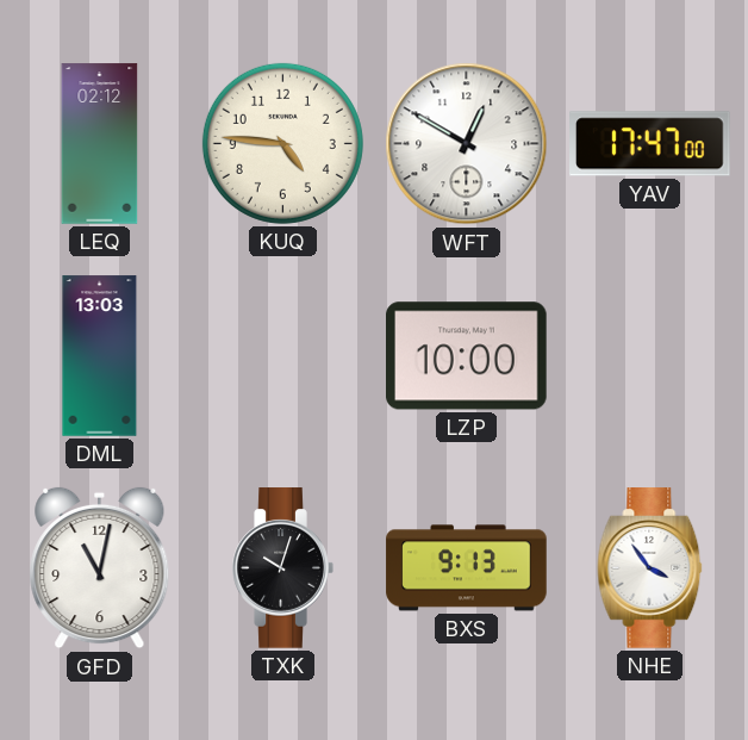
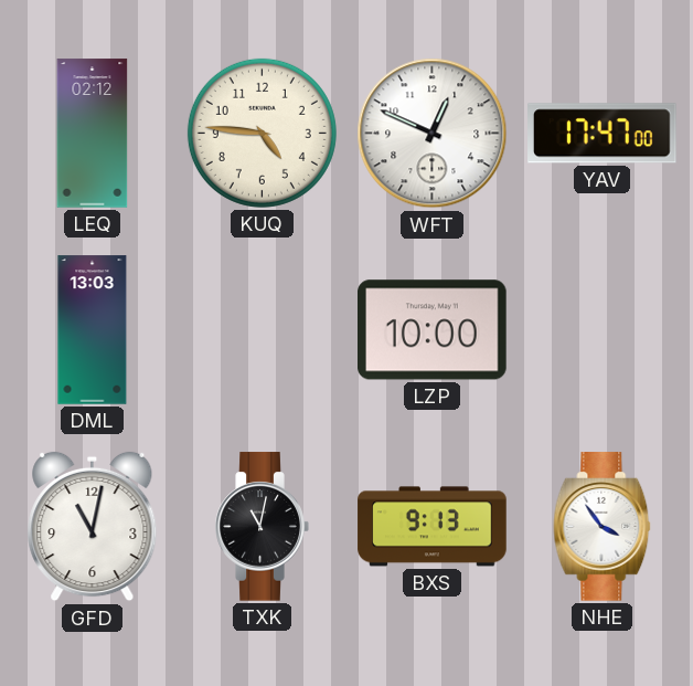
WFT: 12:50 -> 12:49
TXK: 10:03 -> 11:02
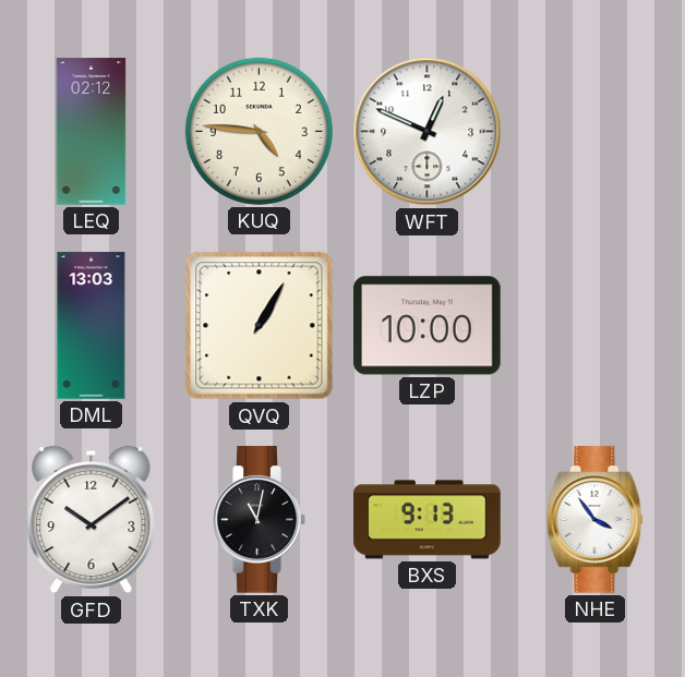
YAV: 17:47 -> none
QVQ: none -> 1:05
GFD: 11:02 -> 10:09
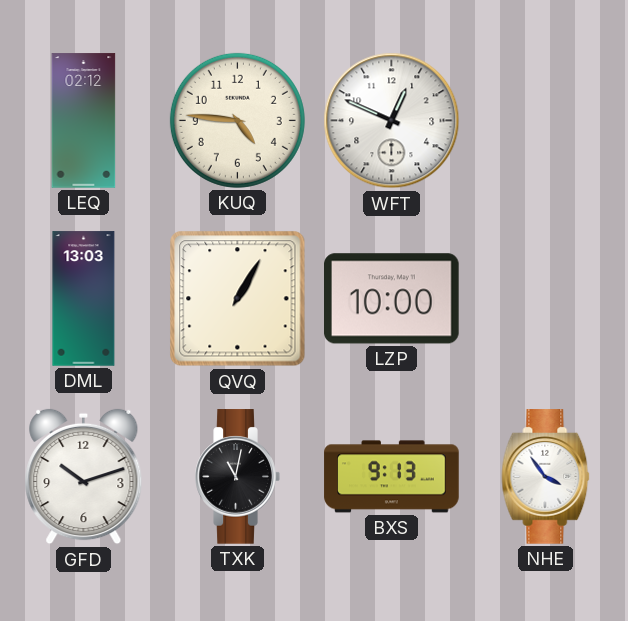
GFD: 10:09 -> 10:12
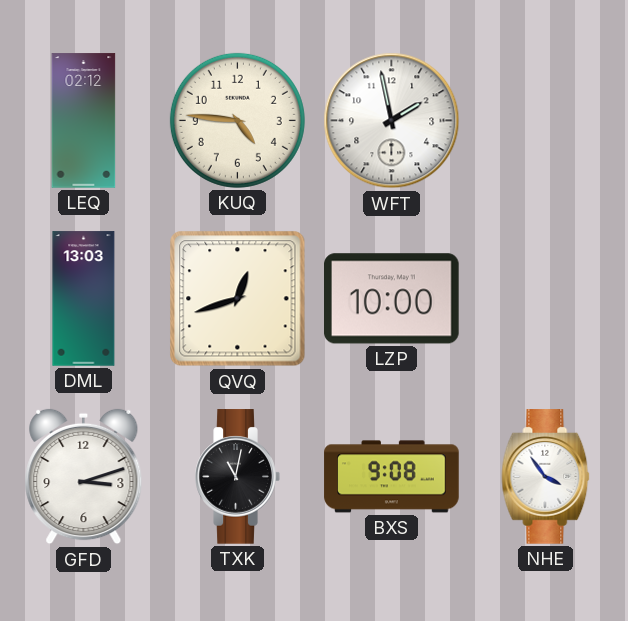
WFT: 12:49 -> 1:58
QVQ: 1:05 -> 12:42
GFD: 10:12 -> 3:12
BXS: 9:13 -> 9:08
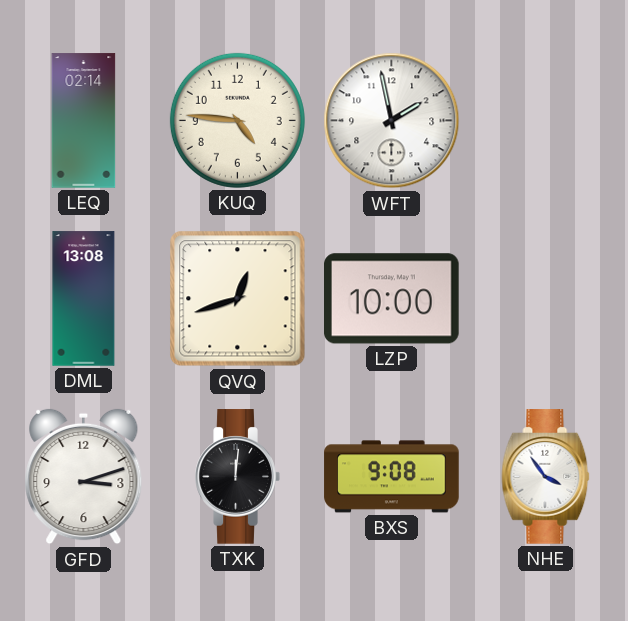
LEQ: 02:12 -> 02:14
DML: 13:03 -> 13:08
TXK: 11:02 -> 12:01
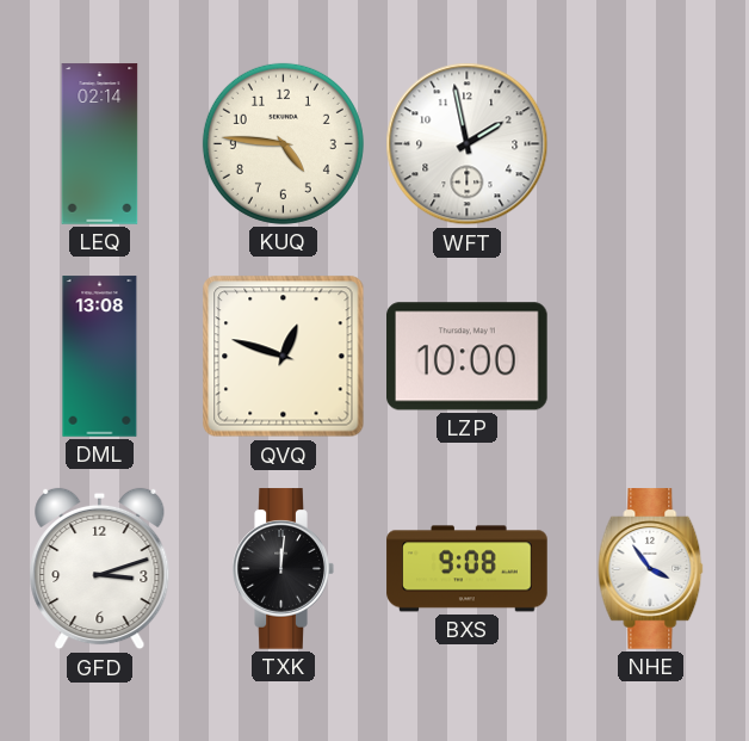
QVQ: 12:42 -> 12:48
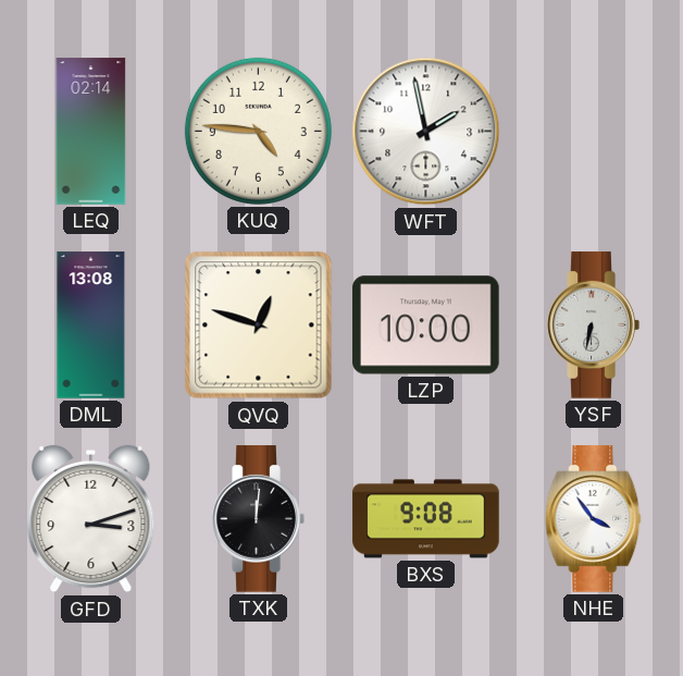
YSF: none -> 6:32
